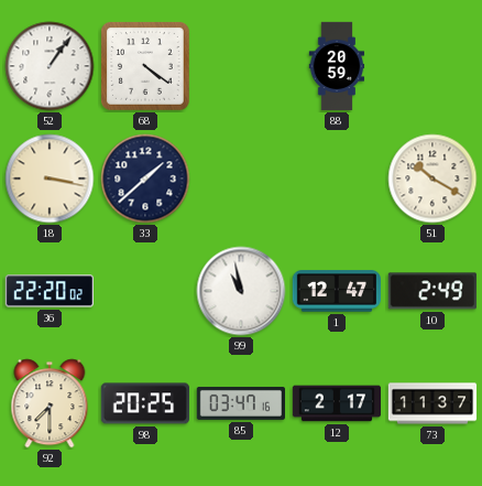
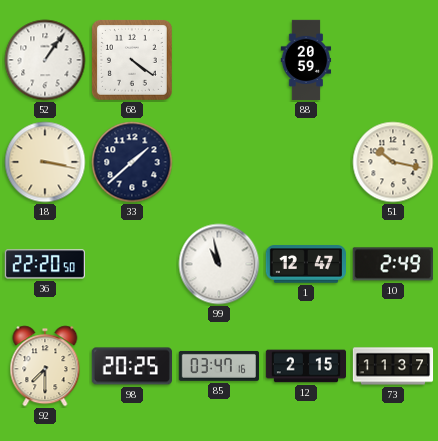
51: 10:20 -> 10:17
36: 22:20:02 -> 22:20:50
12: 2:17 -> 2:15
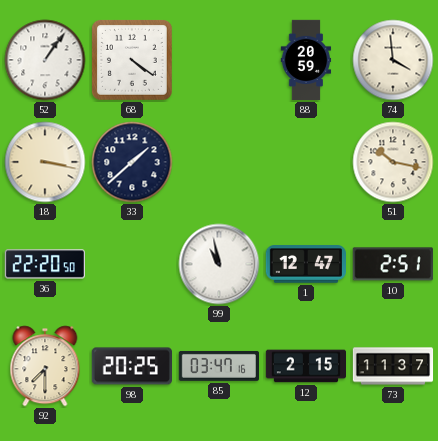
74: none -> 3:59
10: 2:49 -> 2:51
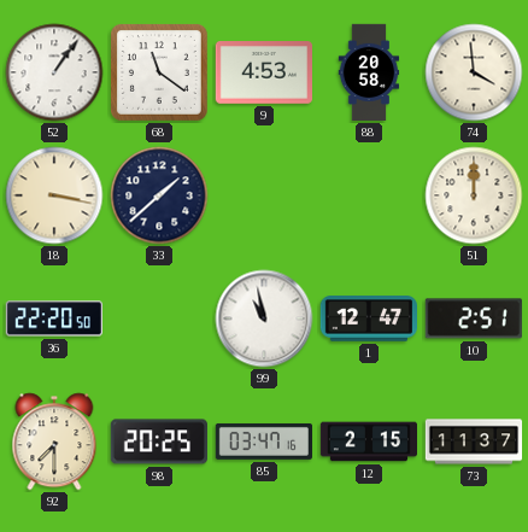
68: 4:21 -> 11:21
9: none -> 4:53
88: 20:59 -> 20:58
51: 10:17 -> 12:00
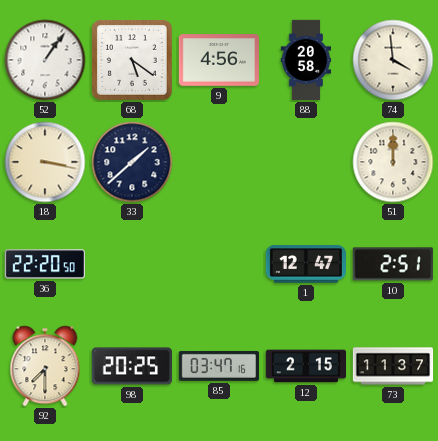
68: 11:21 -> 5:21
9: 4:53 -> 4:56
99: 10:58 -> none
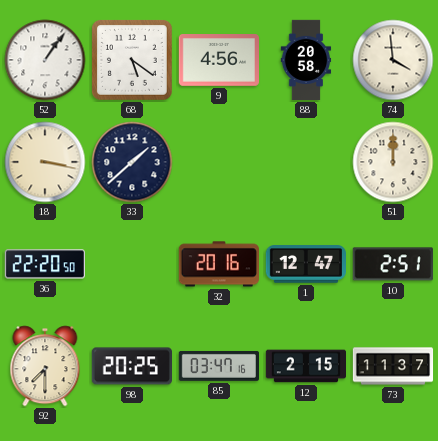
32: none -> 20:16
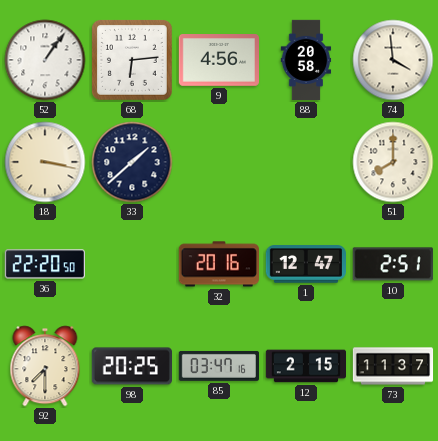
68: 5:21 -> 6:14
51: 12:00 -> 8:00
